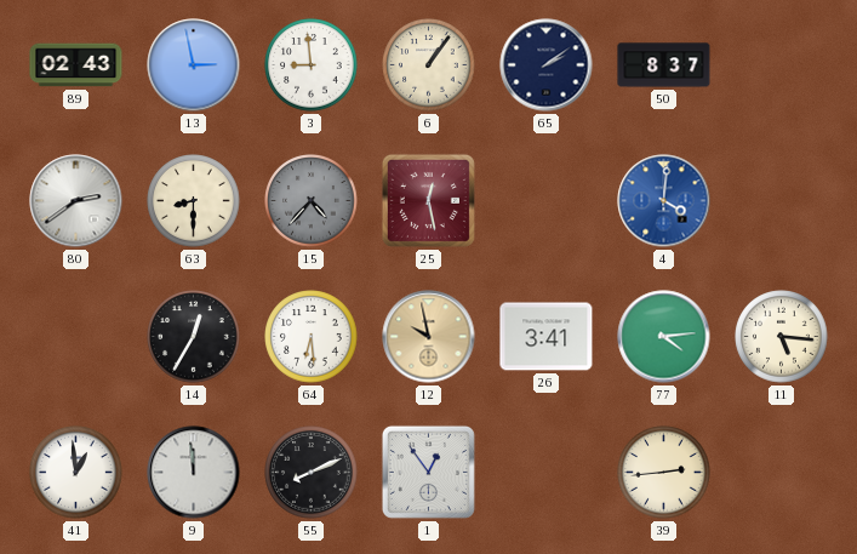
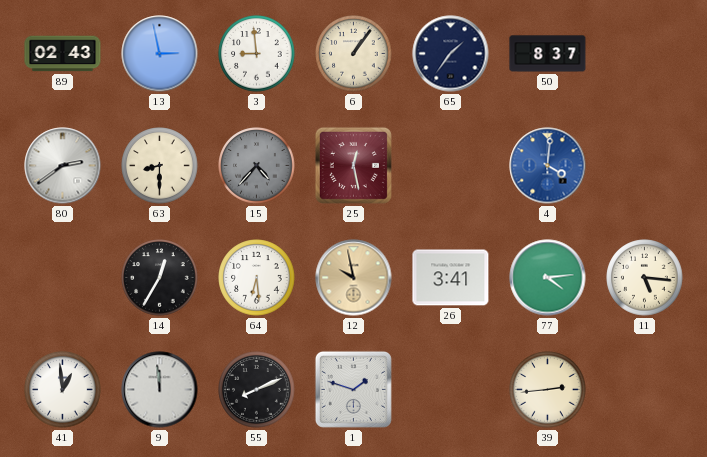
65: 2:09 -> 1:36
1: 12:54 -> 1:48
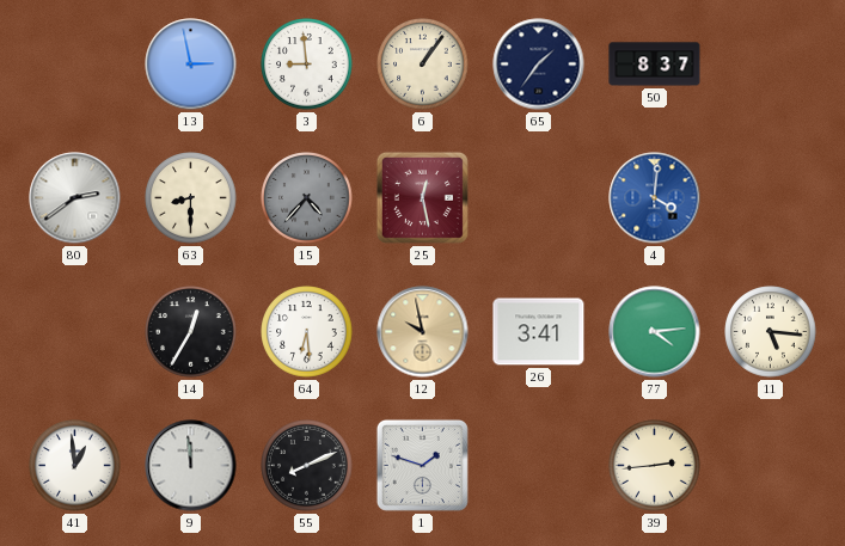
89: 02:43 -> none
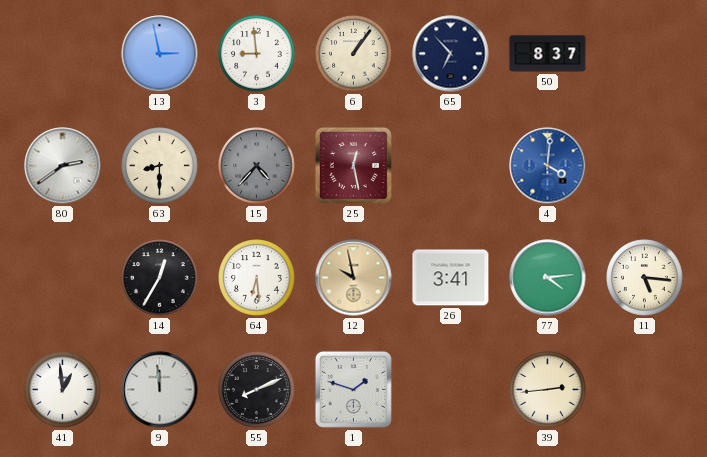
65: 1:36 -> 6:53
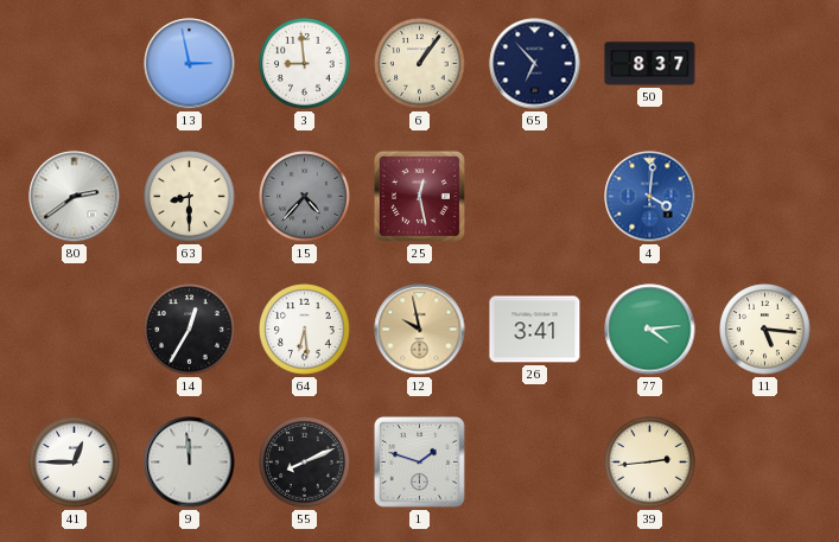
41: 12:59 -> 12:45
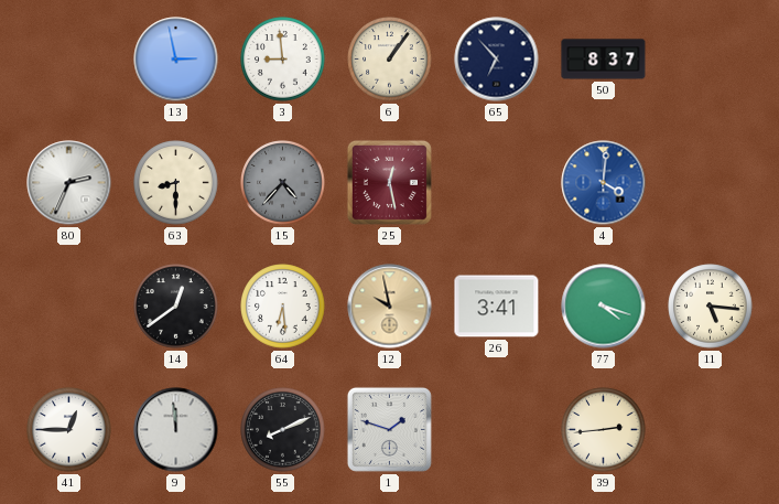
80: 2:39 -> 2:34
14: 12:35 -> 12:39
77: 4:14 -> 4:18
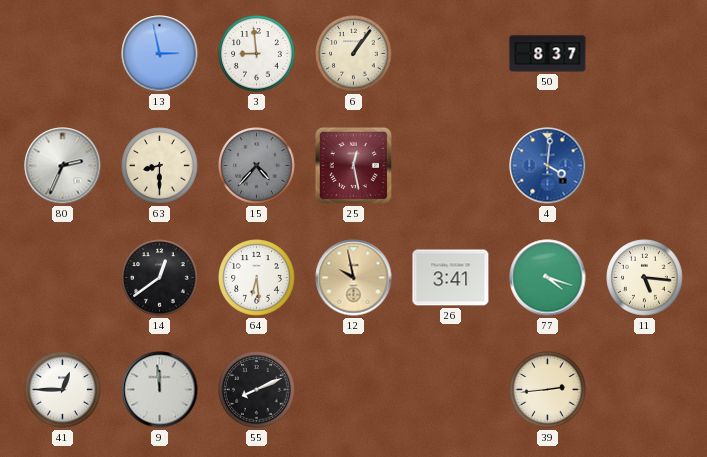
65: 6:53 -> none
1: 1:48 -> none
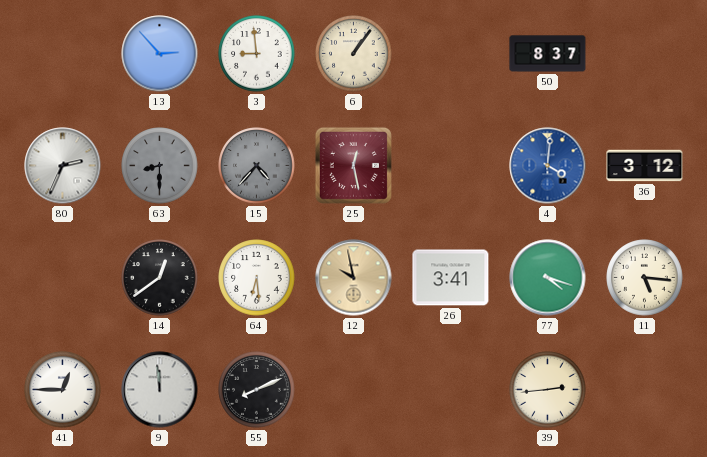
13: 2:58 -> 2:53
63 dial: cream -> grey
36: none -> 3:12
